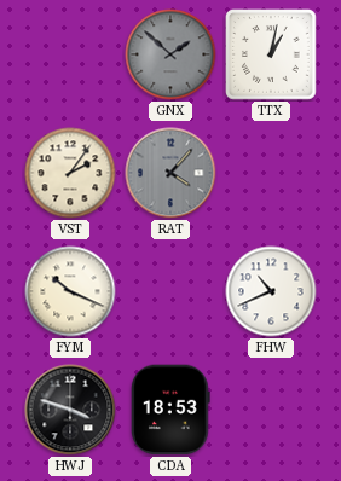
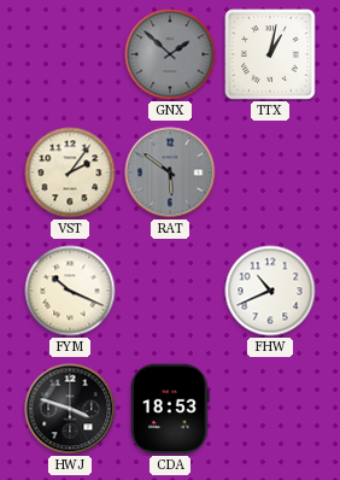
RAT: 4:07 -> 5:51
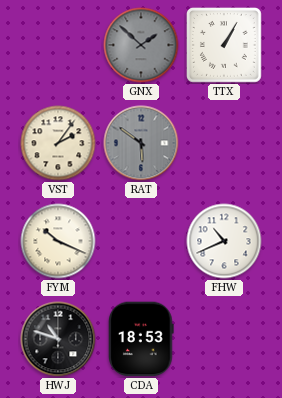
TTX: 1:02 -> 1:05
HWJ: 3:48 -> 10:48
